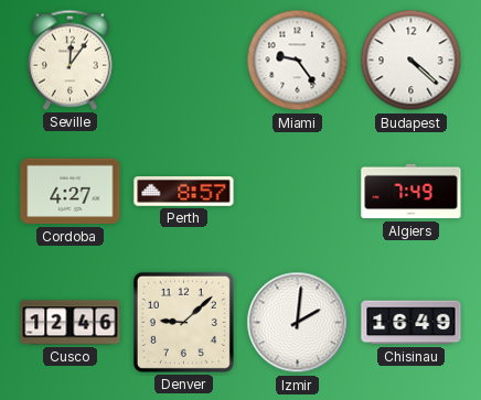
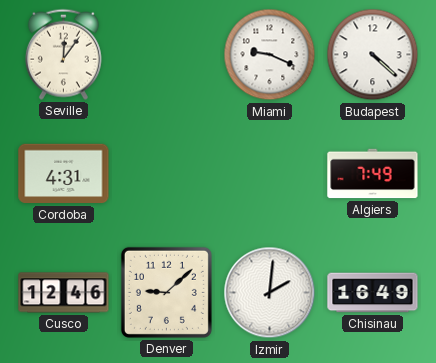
Miami: 9:24 -> 9:19
Cordoba: 4:27 -> 4:31
Perth: 8:57 -> none
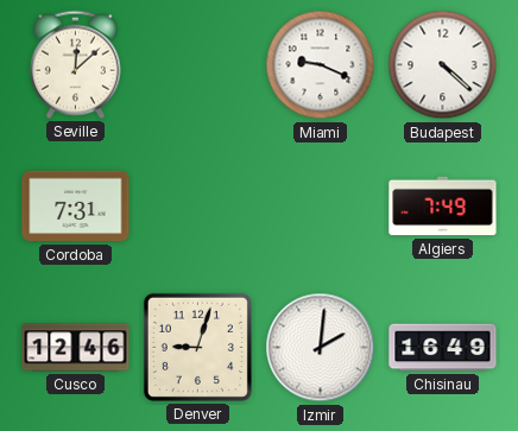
Seville: 12:06 -> 12:08
Cordoba: 4:31 -> 7:31
Denver: 9:08 -> 9:03
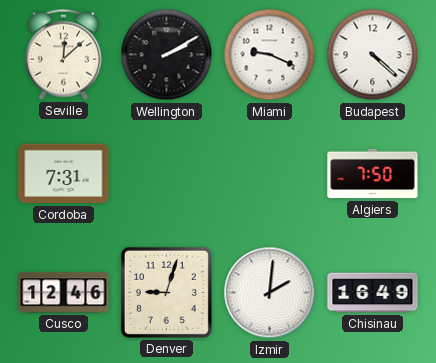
Wellington: none -> 2:10
Algiers: 7:49 -> 7:50
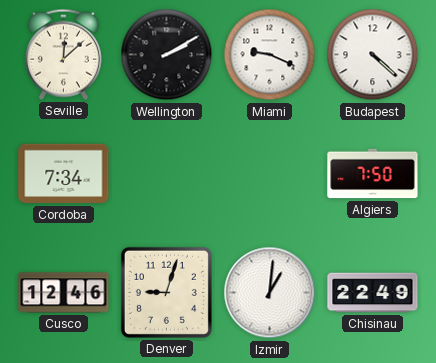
Cordoba: 7:31 -> 7:34
Izmir: 2:01 -> 1:01
Chisinau: 16:49 -> 22:49
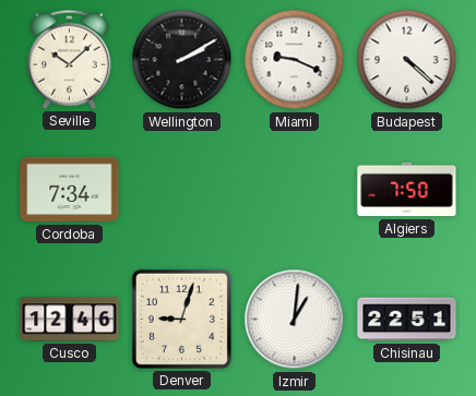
Seville: 12:08 -> 10:08
Chisinau: 22:49 -> 22:51
